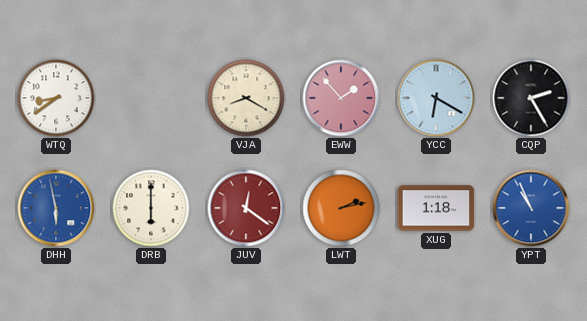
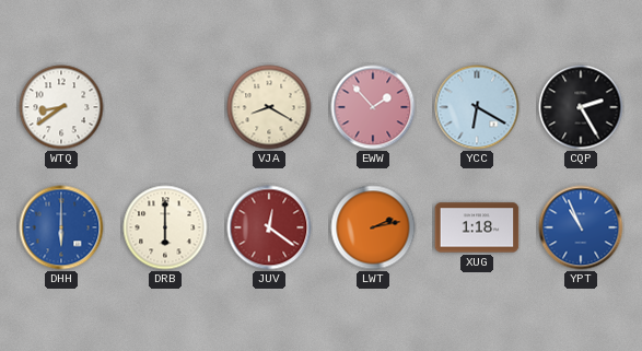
DHH: 5:58 -> 6:00
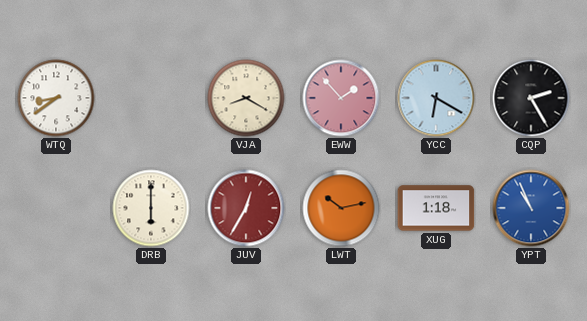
DHH: 6:00 -> none
JUV: 12:21 -> 12:35
LWT: 2:13 -> 10:13
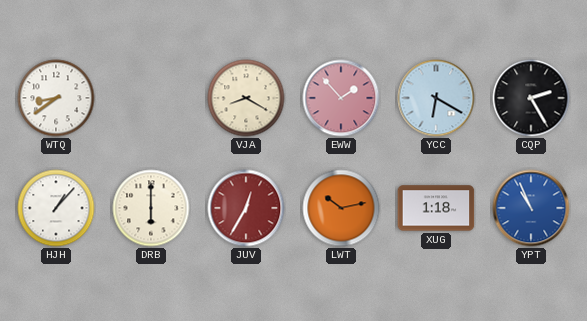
HJH: none -> 1:07
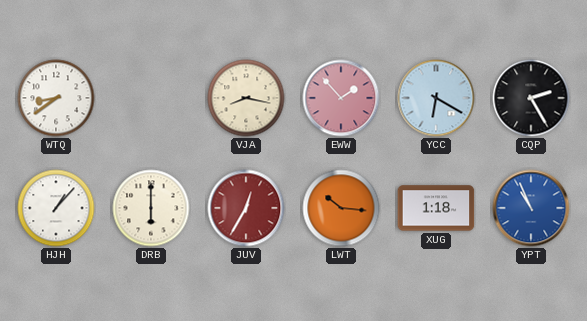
VJA: 8:20 -> 8:17
LWT: 10:13 -> 10:16
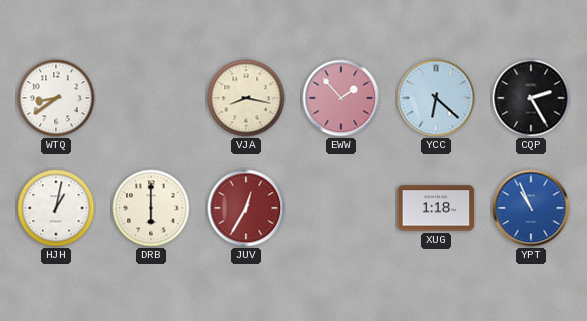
YCC: 6:20 -> 6:22
HJH: 1:07 -> 1:02
LWT: 10:16 -> none
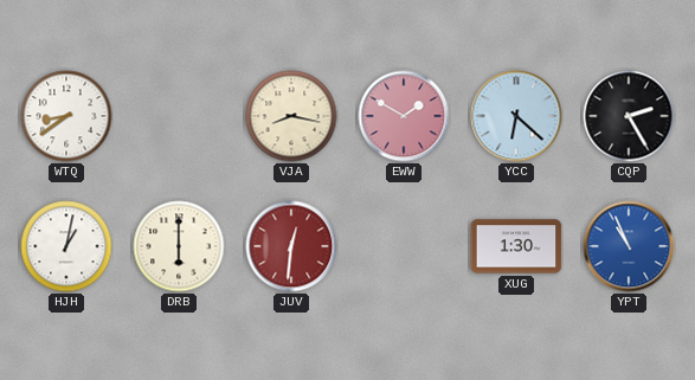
EWW: 1:53 -> 1:50
JUV: 12:35 -> 12:31
XUG: 1:18 -> 1:30
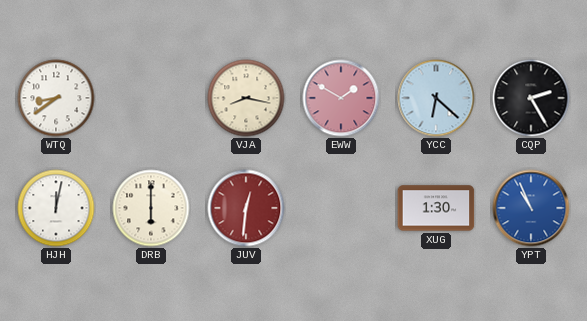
HJH: 1:02 -> 12:02
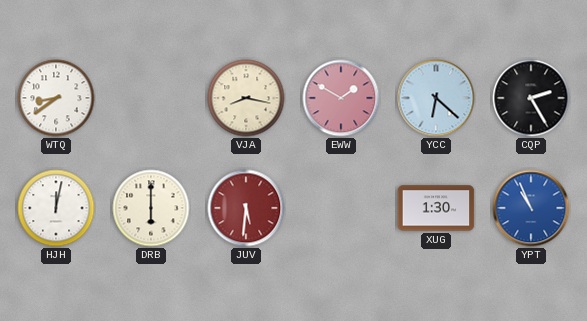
JUV: 12:31 -> 5:31
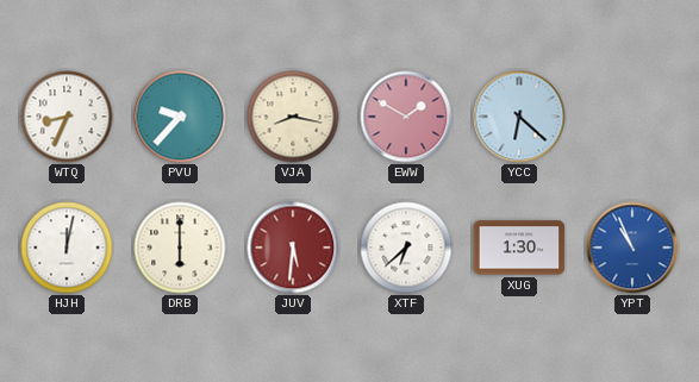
WTQ: 8:39 -> 8:34
PVU: none -> 9:37
CQP: 2:25 -> none
XTF: none -> 6:38
